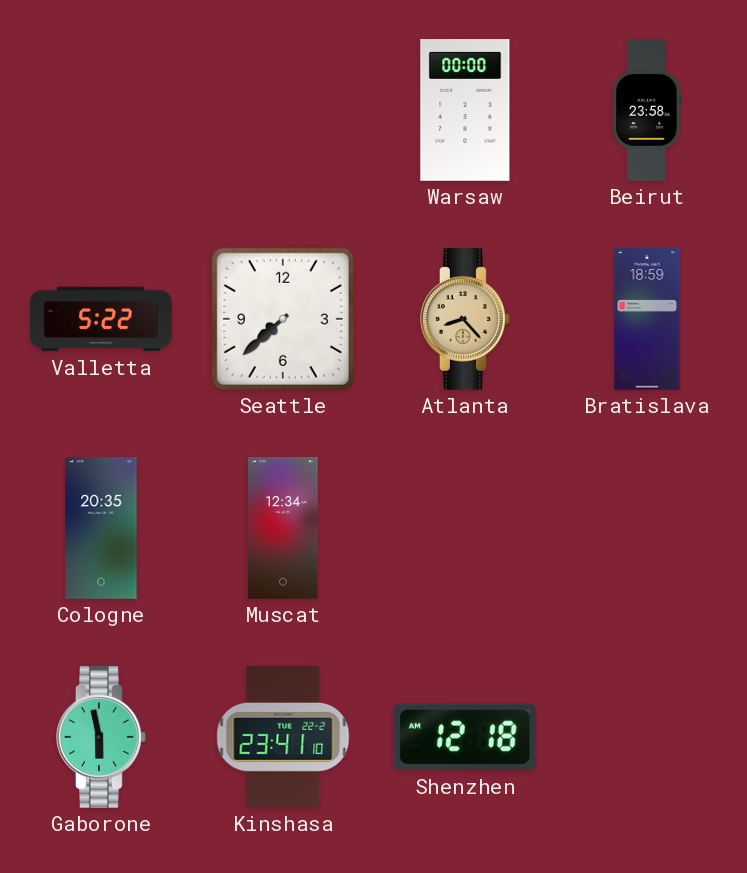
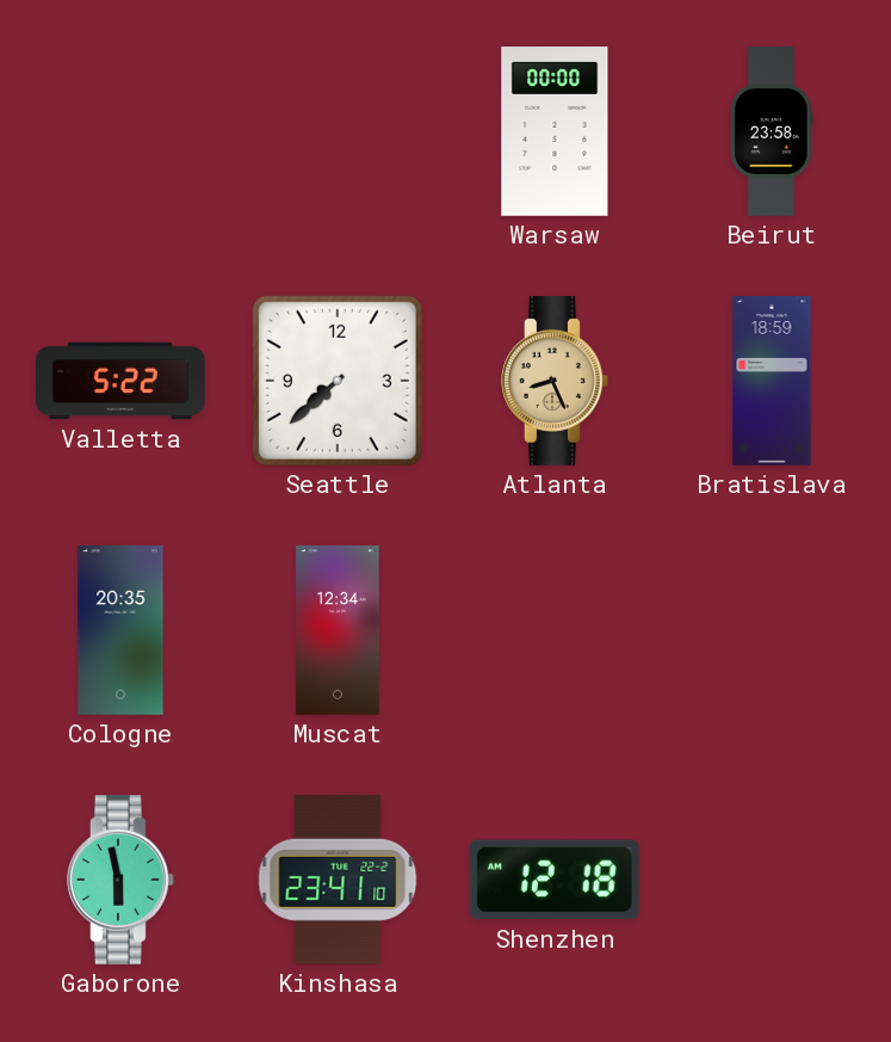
Atlanta: 8:23 -> 8:26
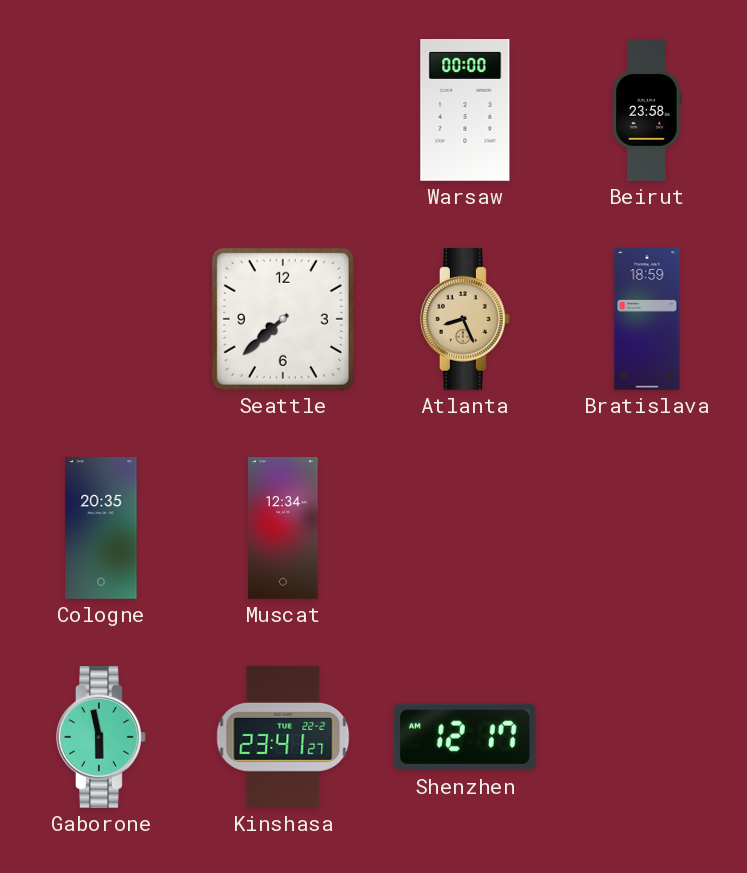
Valletta: 5:22 -> none
Kinshasa: 23:41:10 -> 23:41:27
Shenzhen: 12:18 -> 12:17
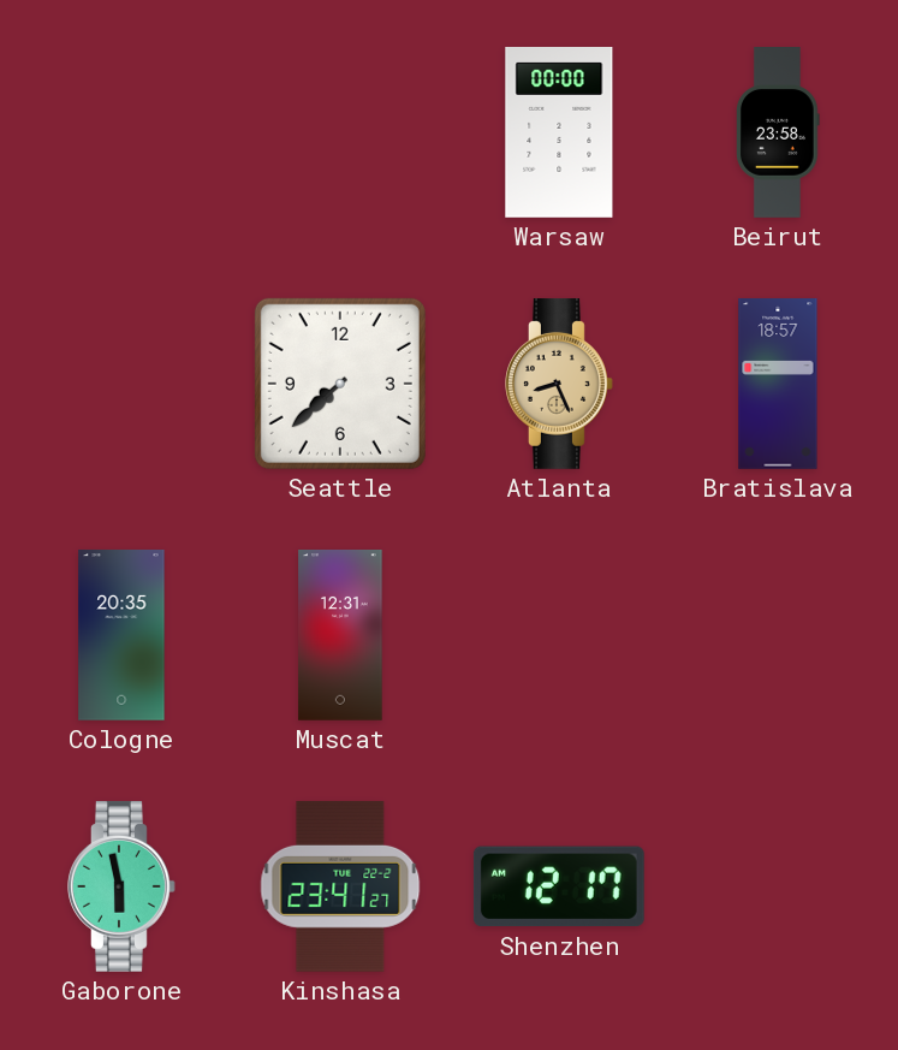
Bratislava: 18:59 -> 18:57
Muscat: 12:34 -> 12:31
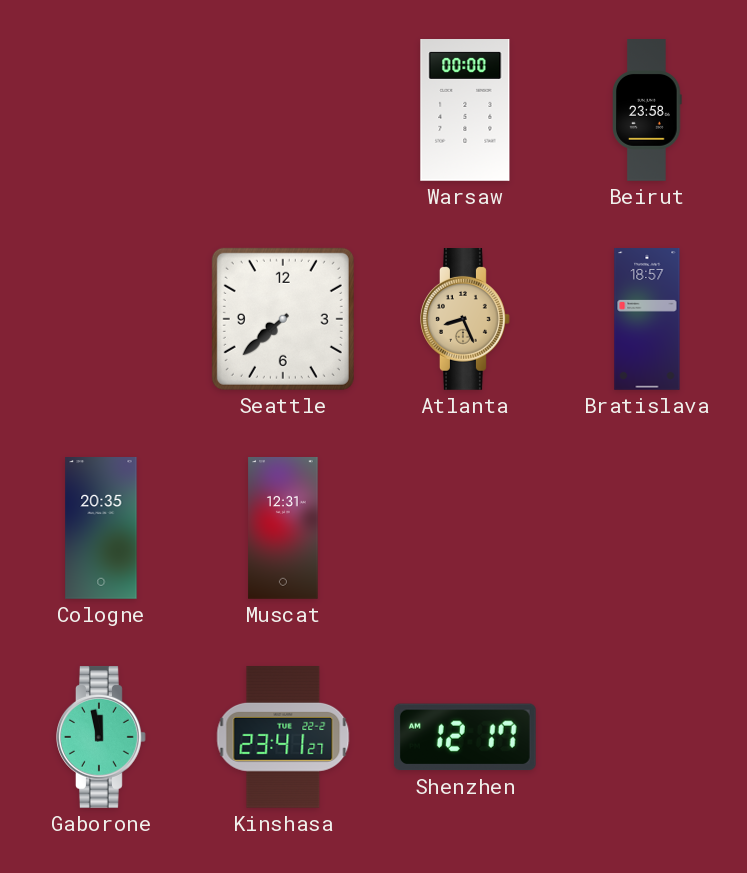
Gaborone: 5:58 -> 11:58
